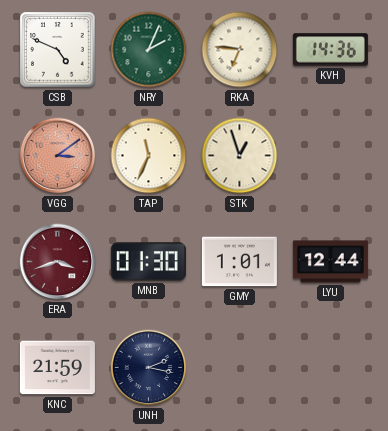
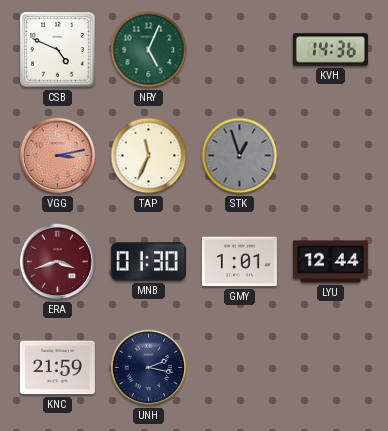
NRY: 2:04 -> 5:04
RKA: 6:46 -> none
VGG: 3:09 -> 3:13
STK dial: cream -> grey
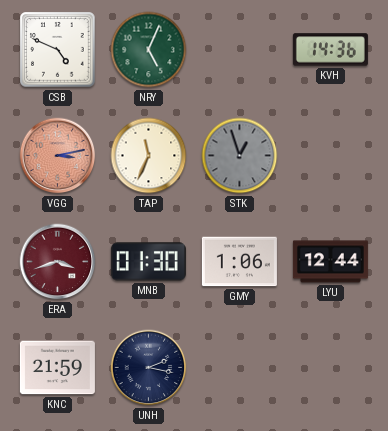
GMY: 1:01 -> 1:06
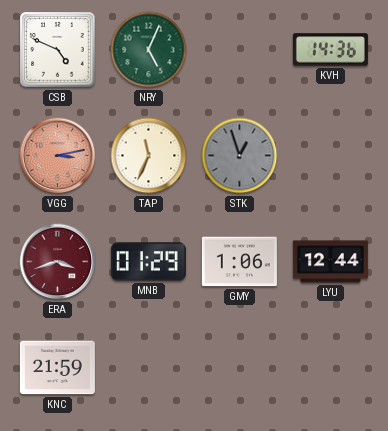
MNB: 01:30 -> 01:29
UNH: 2:17 -> none
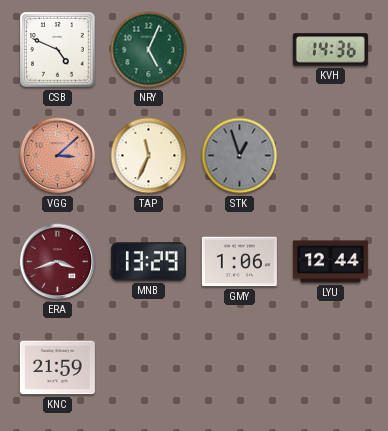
VGG: 3:13 -> 3:08
MNB: 01:29 -> 13:29
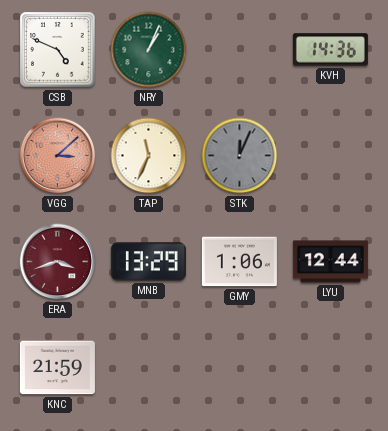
NRY: 5:04 -> 1:04
STK: 12:57 -> 12:04
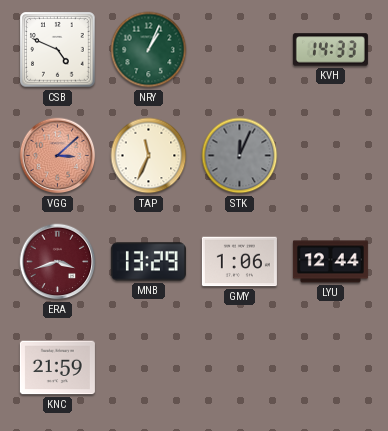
KVH: 14:36 -> 14:33
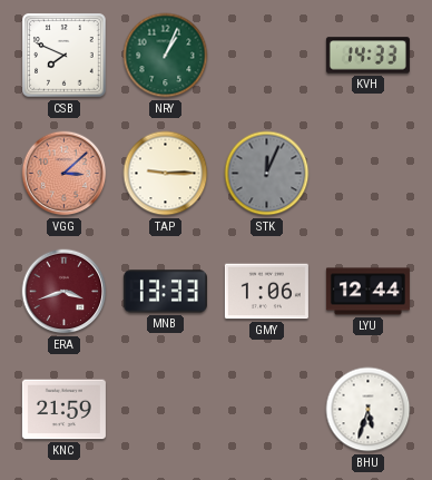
CSB: 4:49 -> 7:49
TAP: 11:34 -> 9:15
MNB: 13:29 -> 13:33
BHU: none -> 5:33
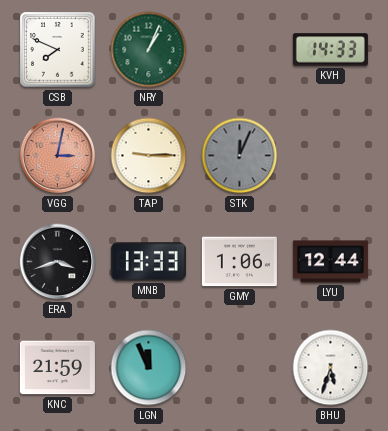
VGG: 3:08 -> 3:02
ERA dial: burgundy -> black
LGN: none -> 11:56
